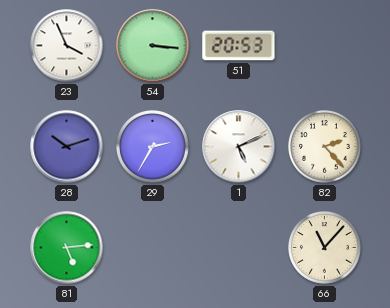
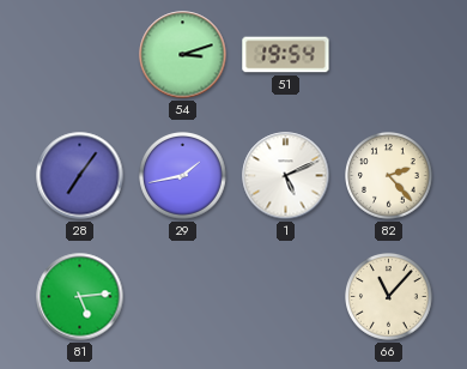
23: 3:56 -> none
54: 3:16 -> 3:12
51: 20:53 -> 19:54
28: 10:12 -> 7:06
29: 2:35 -> 1:43
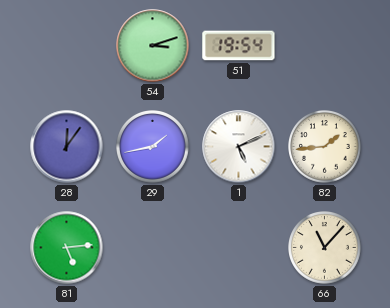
28: 7:06 -> 12:06
82: 2:23 -> 1:44
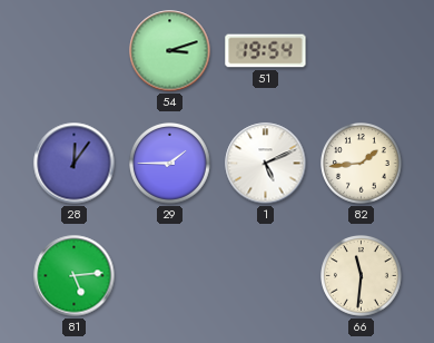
29: 1:43 -> 1:45
66: 11:07 -> 11:31
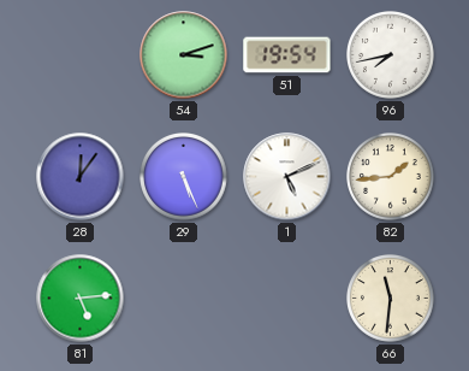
96: none -> 7:43
29: 1:45 -> 5:26
